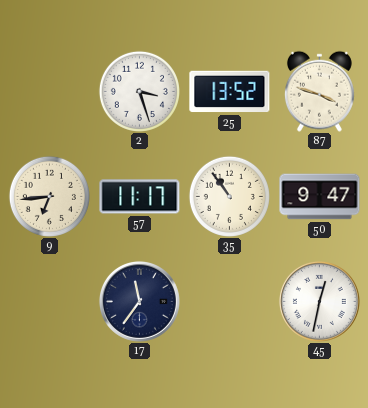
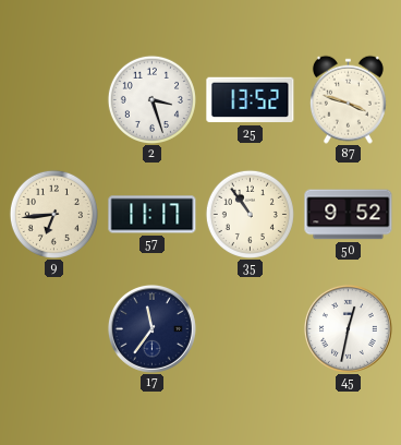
50: 9:47 -> 9:52
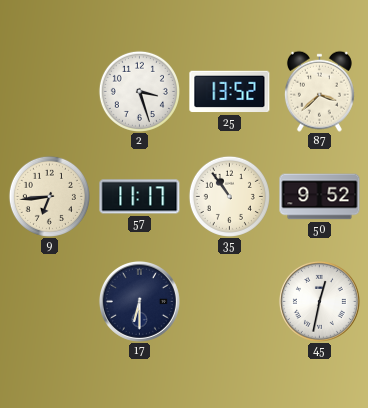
87: 3:48 -> 3:38
17: 11:36 -> 6:30
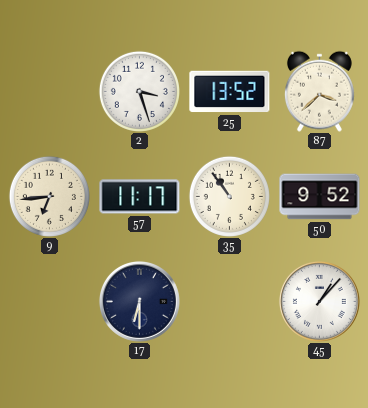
45: 12:32 -> 1:07
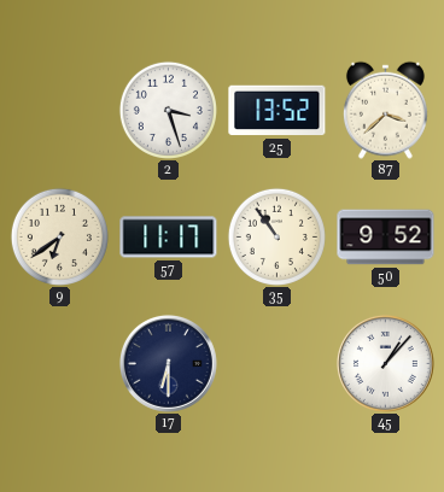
9: 6:44 -> 6:39
